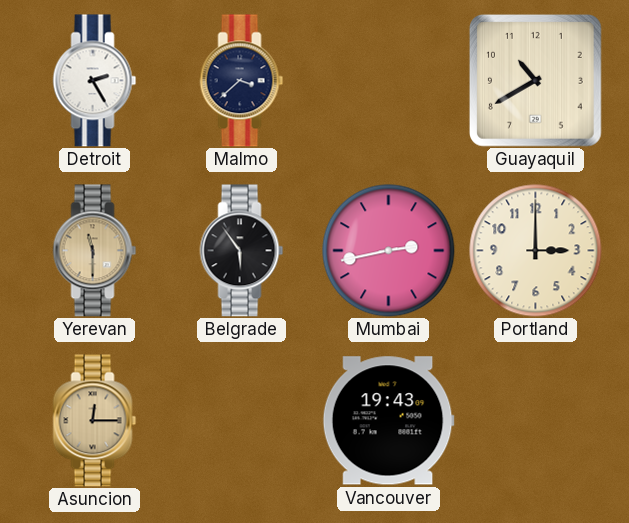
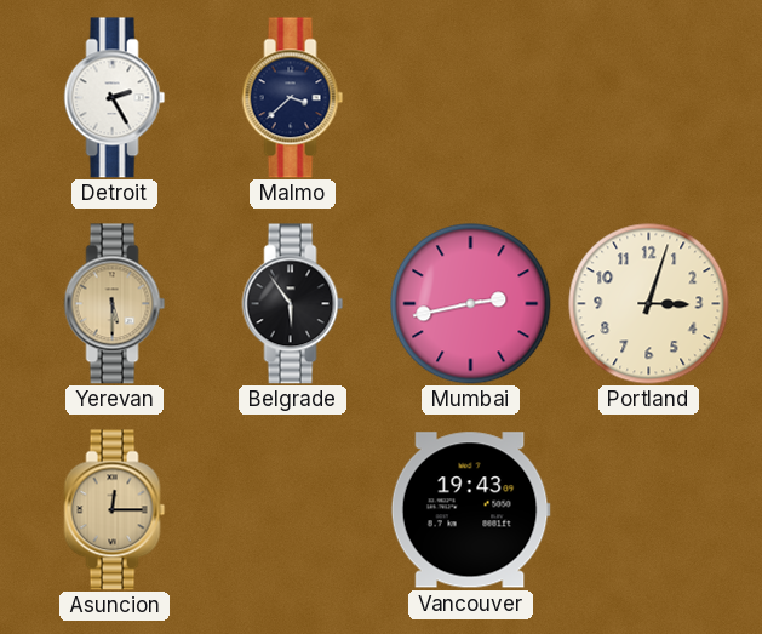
Guayaquil: 10:40 -> none
Yerevan: 11:30 -> 5:30
Portland: 3:00 -> 3:03
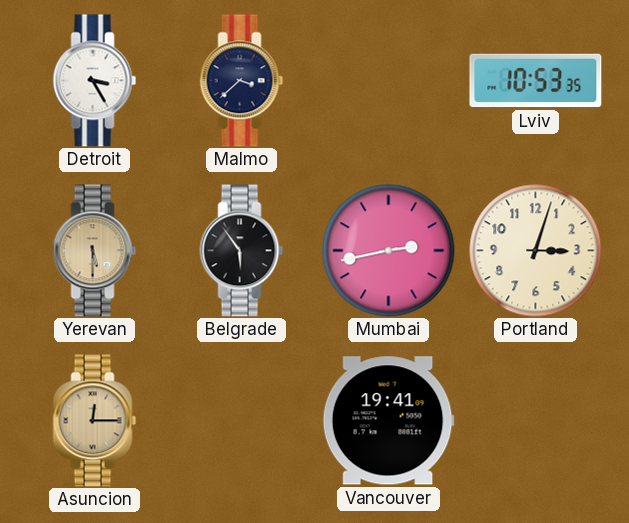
Detroit: 2:25 -> 3:25
Lviv: none -> 10:53
Vancouver: 19:43 -> 19:41
